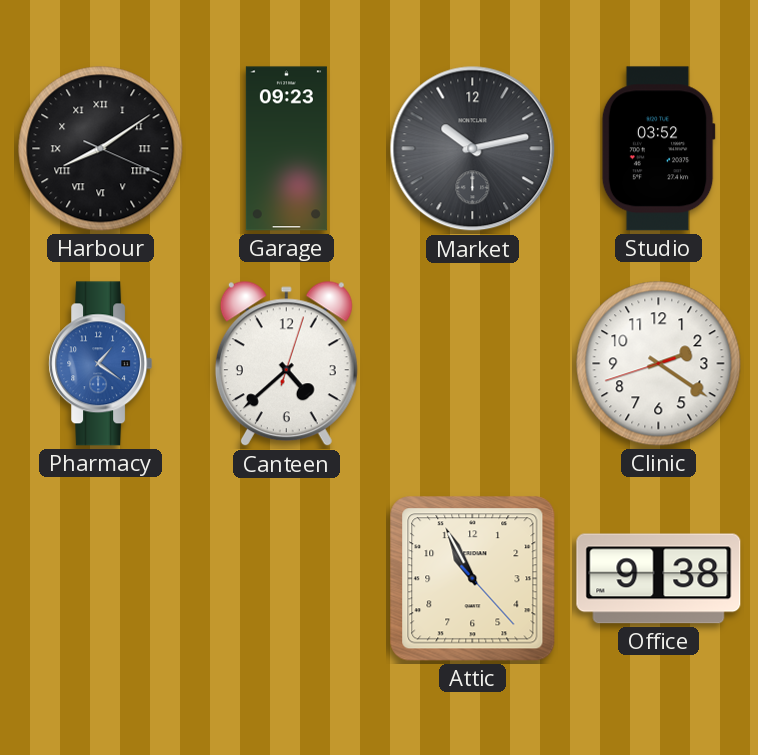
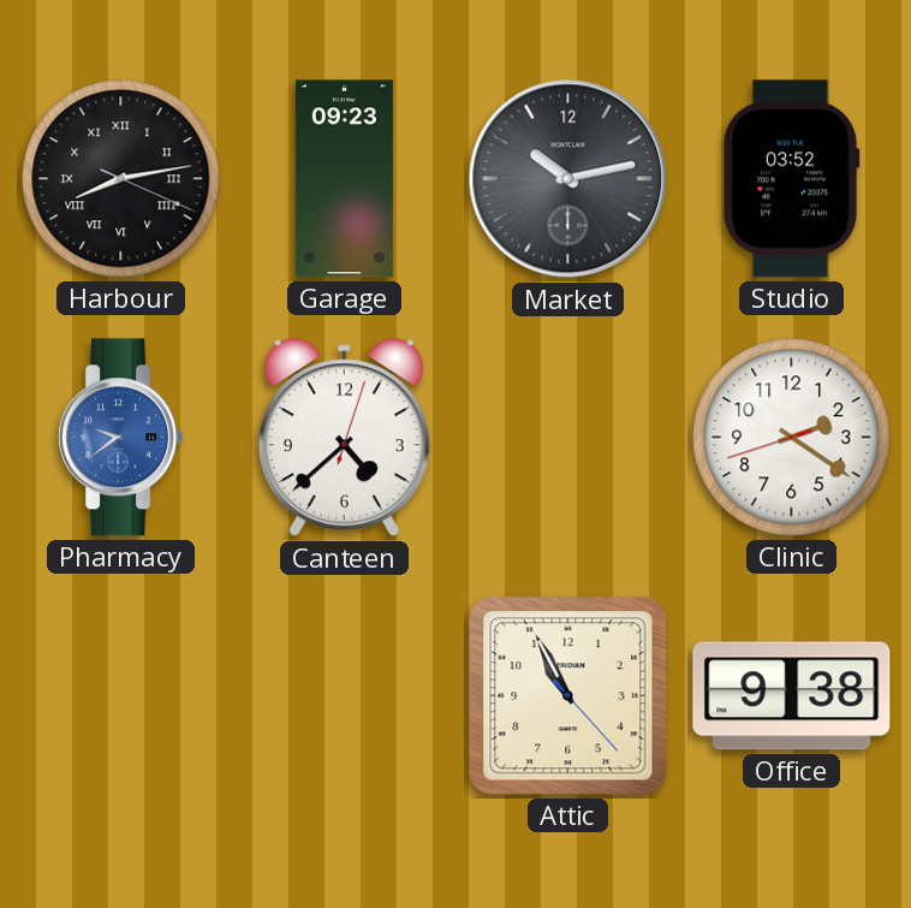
Harbour: 8:09 -> 8:13
Pharmacy: 1:21 -> 9:39
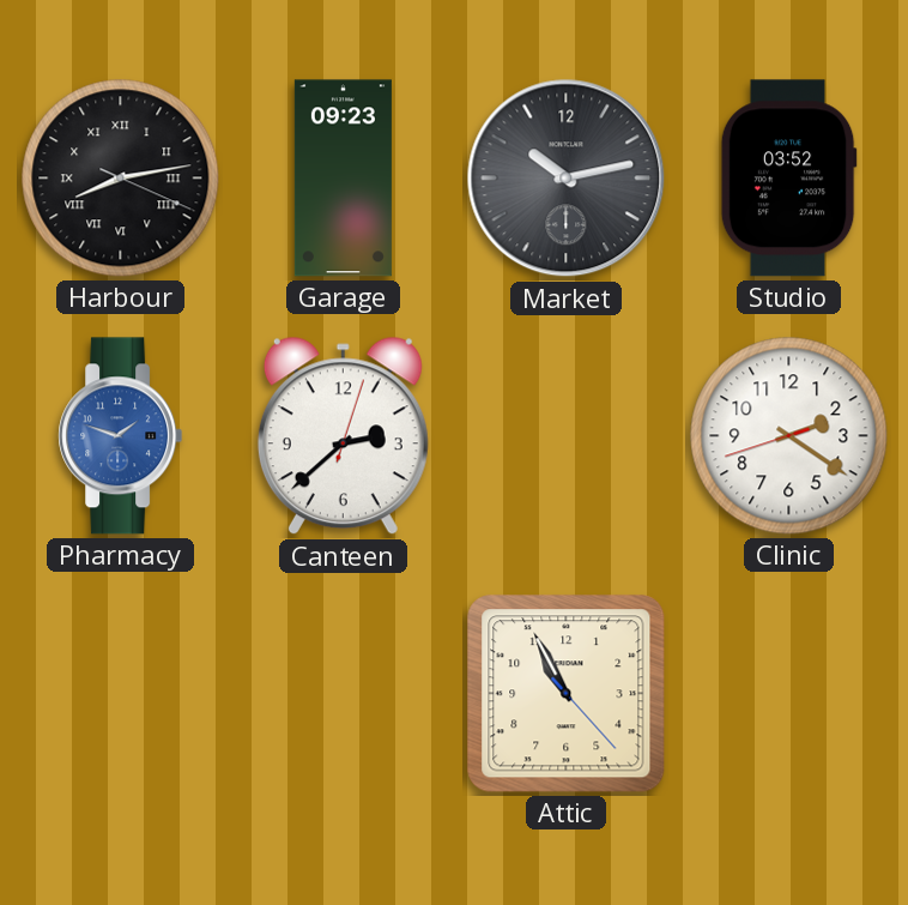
Pharmacy: 9:39 -> 1:48
Canteen: 4:38 -> 2:38
Office: 9:38 -> none
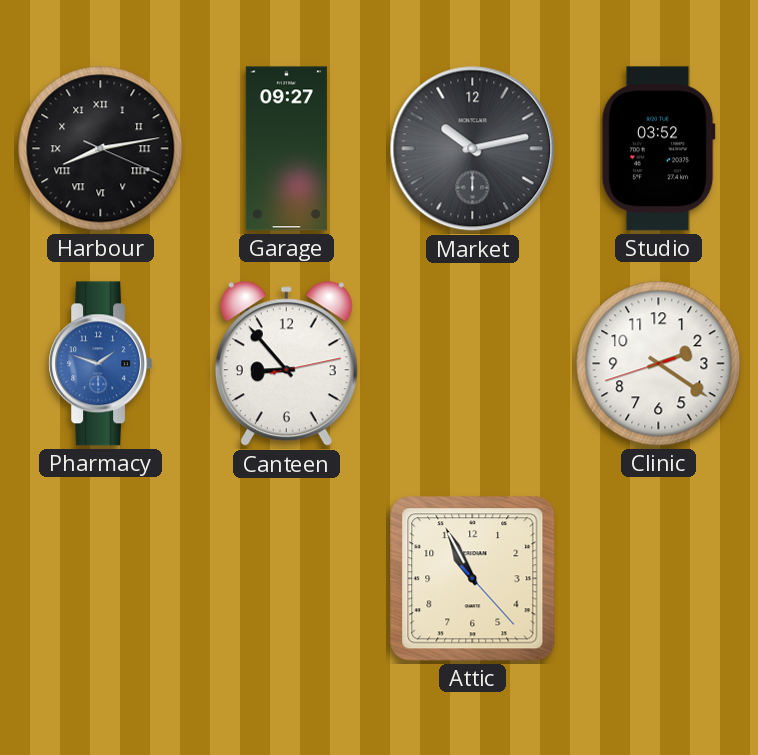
Garage: 09:23 -> 09:27
Canteen: 2:38 -> 8:53
